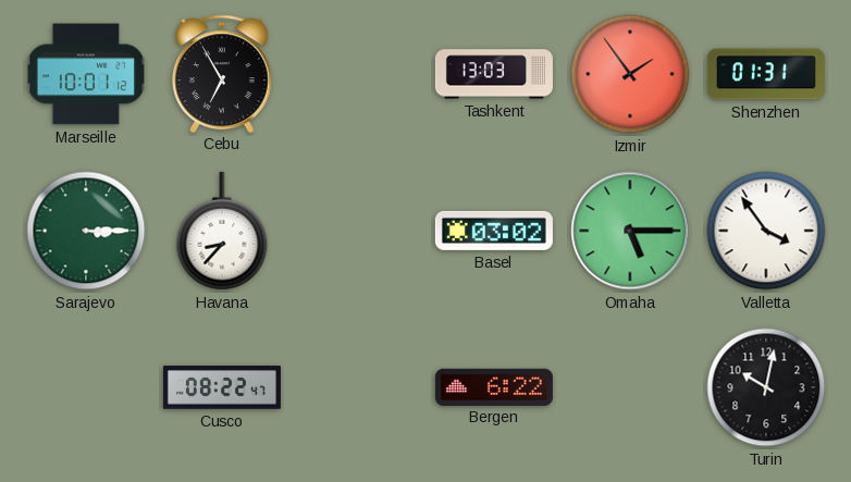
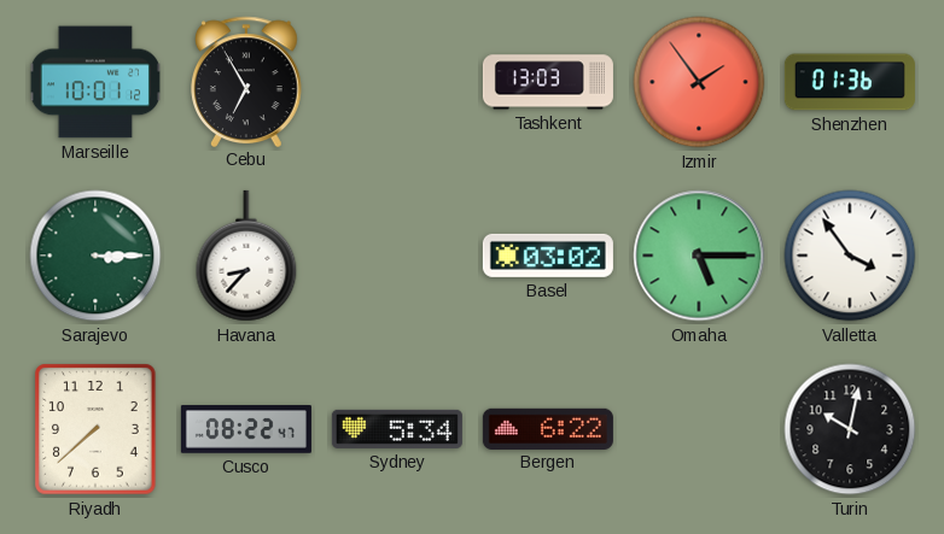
Shenzhen: 01:31 -> 01:36
Riyadh: none -> 7:38
Sydney: none -> 5:34
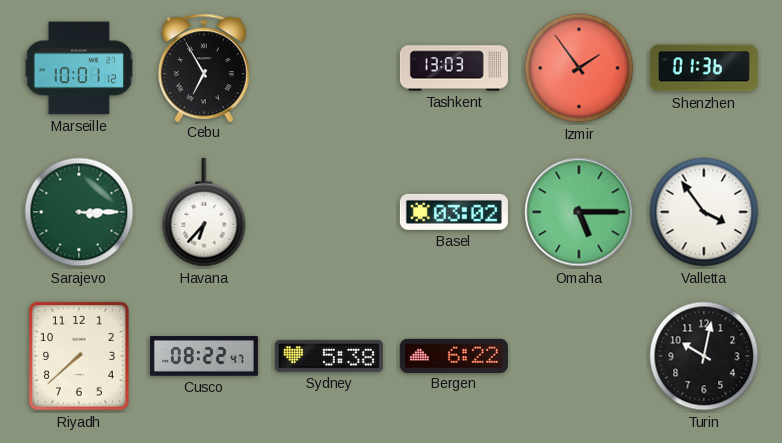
Havana: 8:37 -> 6:37
Sydney: 5:34 -> 5:38
